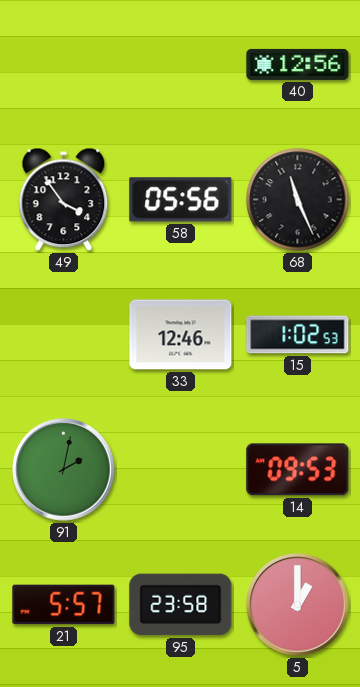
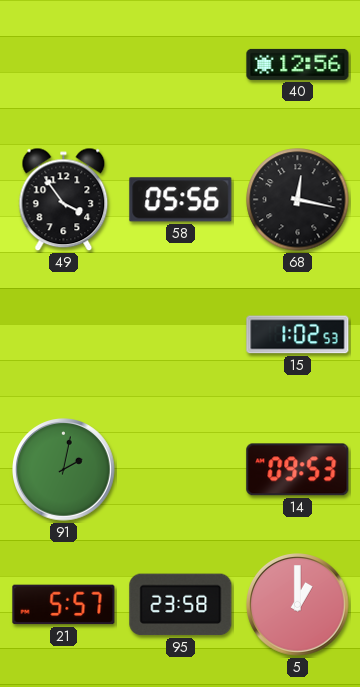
68: 11:26 -> 12:17
33: 12:46 -> none
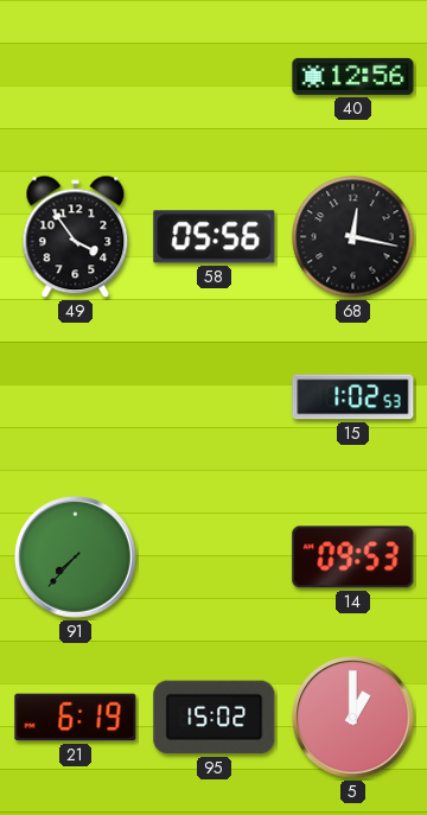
91: 2:02 -> 7:37
21: 5:57 -> 6:19
95: 23:58 -> 15:02
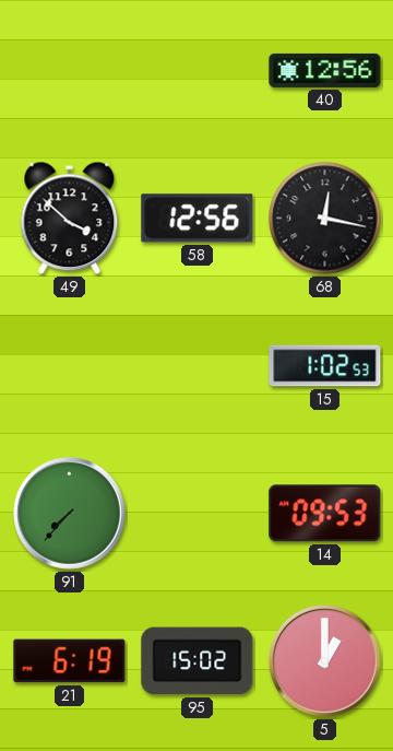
49: 3:54 -> 3:52
58: 05:56 -> 12:56
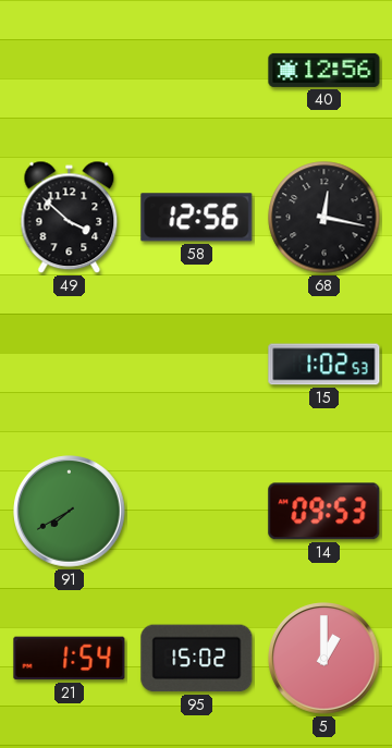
91: 7:37 -> 7:40
21: 6:19 -> 1:54
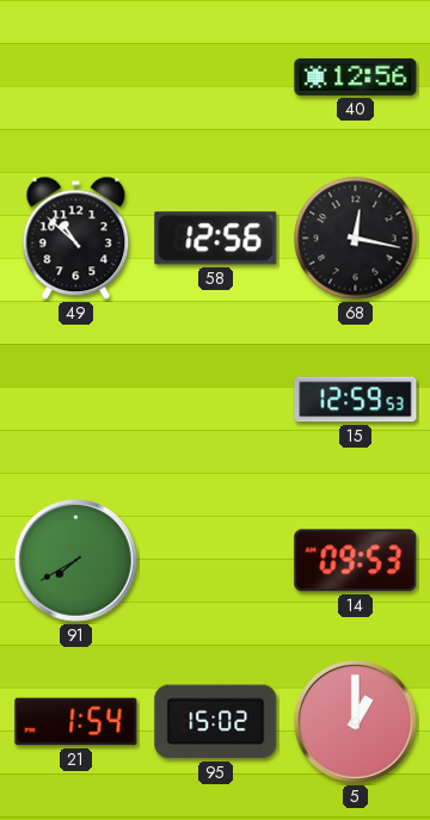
49: 3:52 -> 10:52
15: 1:02 -> 12:59
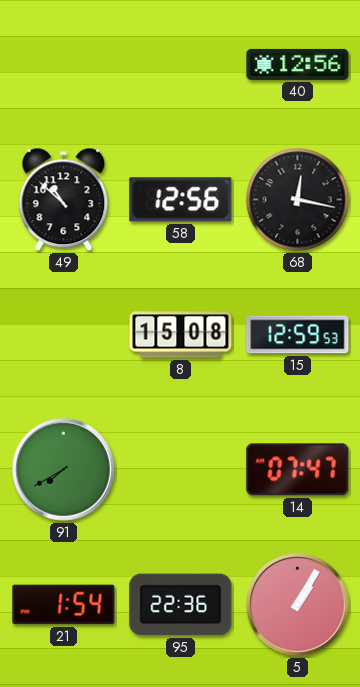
8: none -> 15:08
14: 09:53 -> 07:47
95: 15:02 -> 22:36
5: 1:00 -> 1:05
